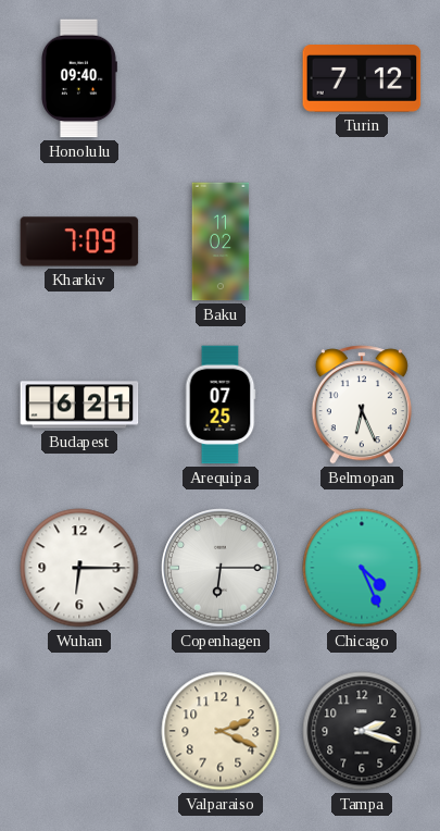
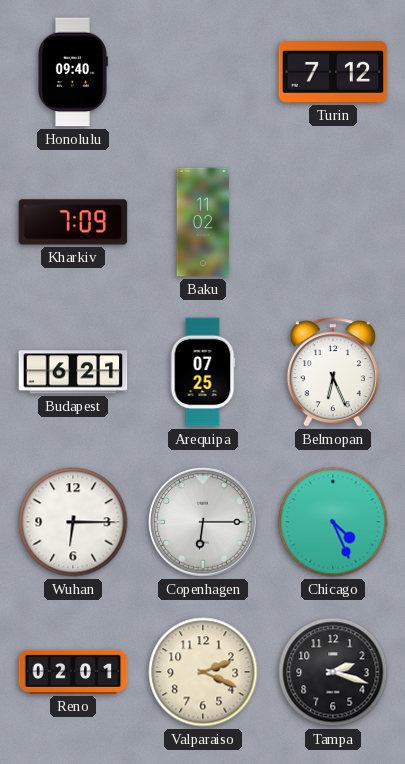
Reno: none -> 02:01
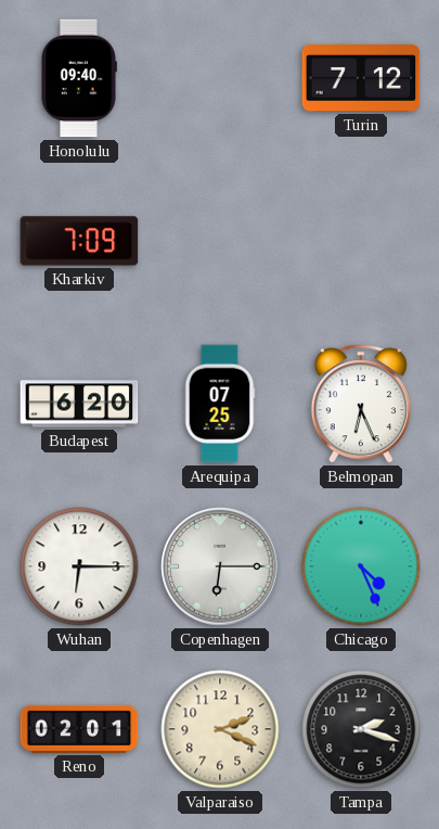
Baku: 11:02 -> none
Budapest: 6:21 -> 6:20
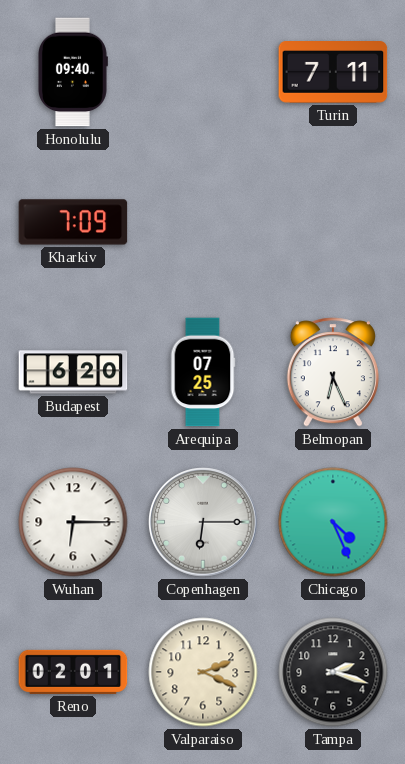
Turin: 7:12 -> 7:11
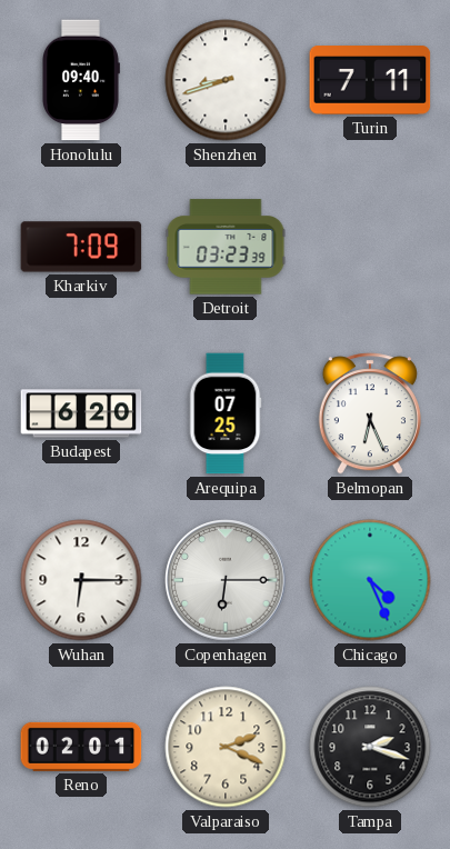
Shenzhen: none -> 8:42
Detroit: none -> 03:23
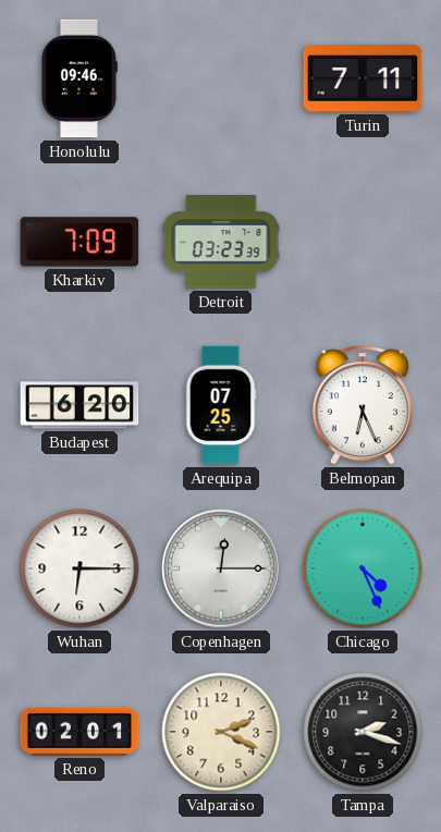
Honolulu: 09:40 -> 09:46
Shenzhen: 8:42 -> none
Copenhagen: 6:15 -> 12:15
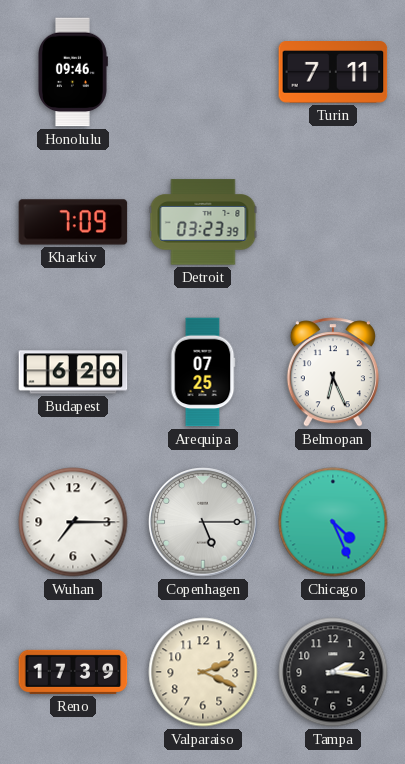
Wuhan: 6:15 -> 7:15
Copenhagen: 12:15 -> 5:15
Reno: 02:01 -> 17:39
Tampa: 2:18 -> 2:16
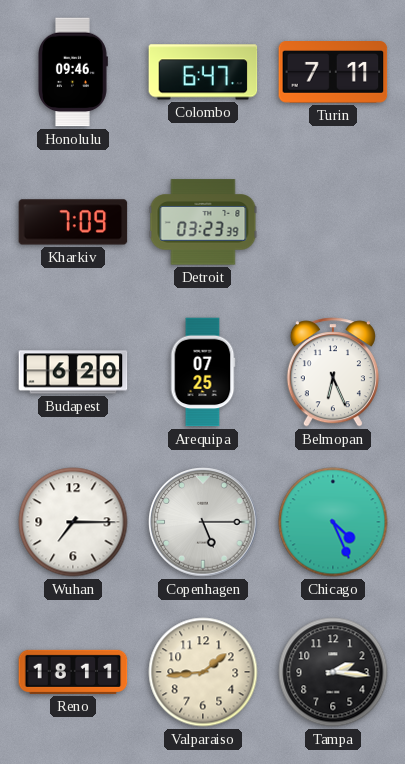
Colombo: none -> 6:47
Reno: 17:39 -> 18:11
Valparaiso: 2:19 -> 1:44
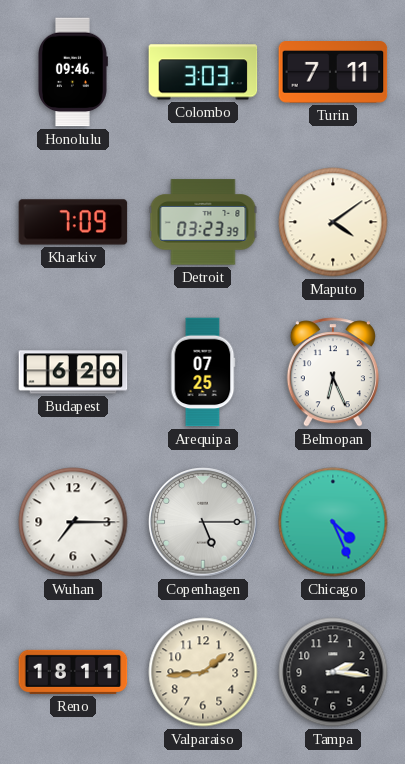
Colombo: 6:47 -> 3:03
Maputo: none -> 4:09
